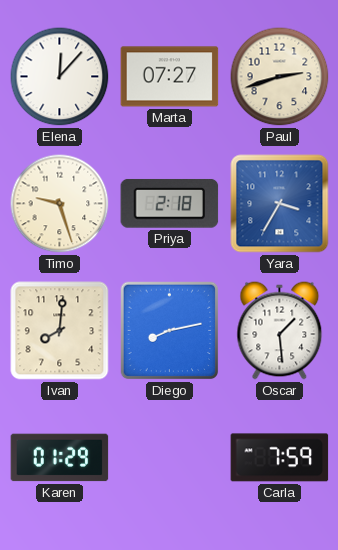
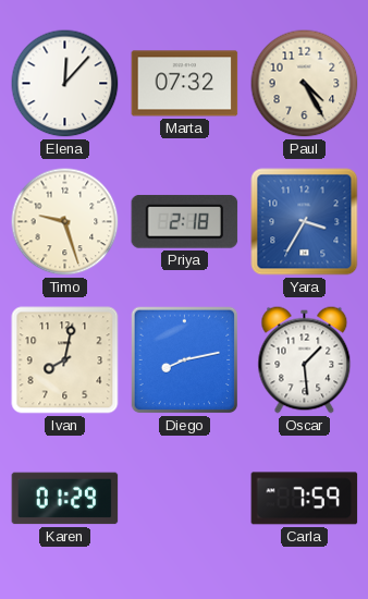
Marta: 07:27 -> 07:32
Paul: 2:42 -> 4:25
Ivan: 8:01 -> 8:02
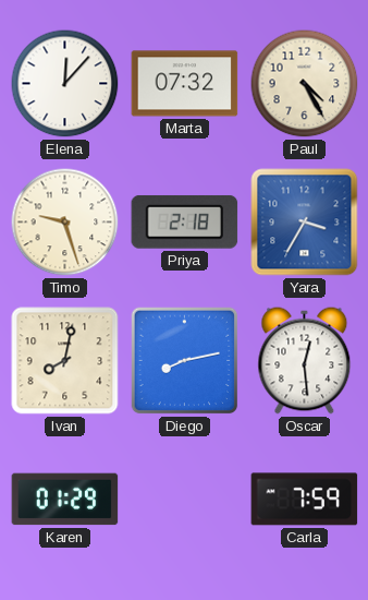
Oscar: 1:29 -> 12:29
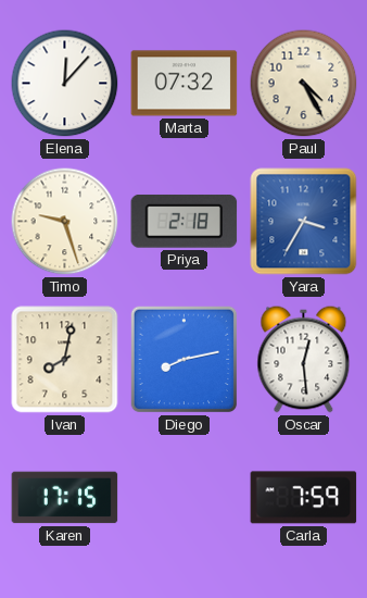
Karen: 01:29 -> 17:15
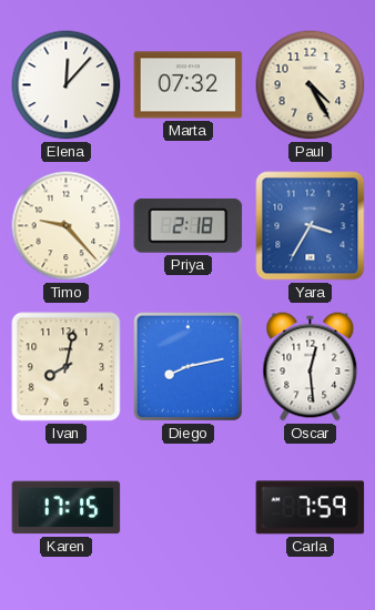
Timo: 9:27 -> 9:23
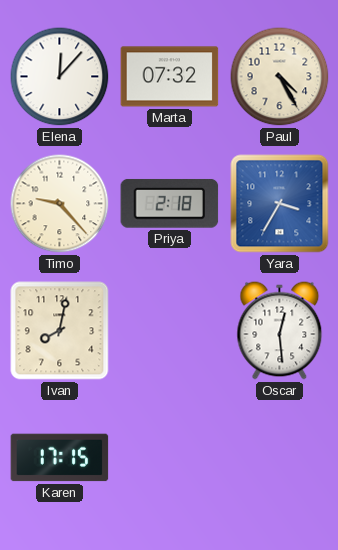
Diego: 8:13 -> none
Carla: 7:59 -> none
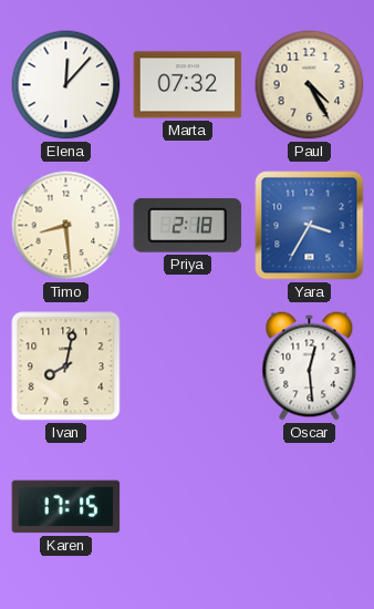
Timo: 9:23 -> 8:29
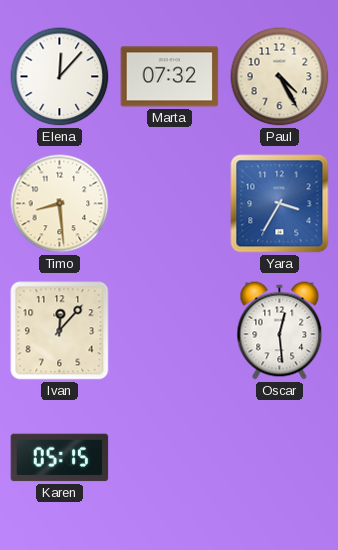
Priya: 2:18 -> none
Ivan: 8:02 -> 12:07
Karen: 17:15 -> 05:15
